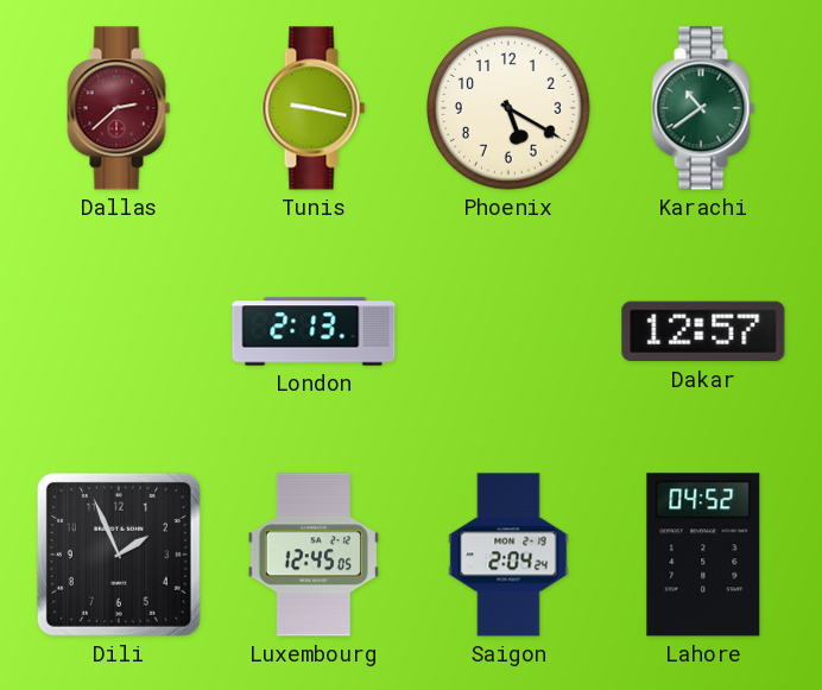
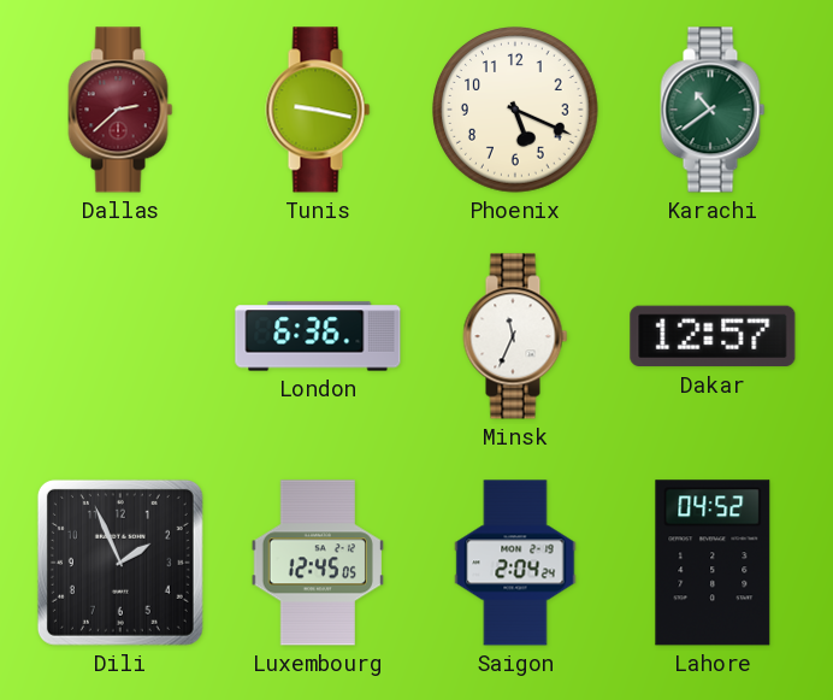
Phoenix: 5:20 -> 5:19
London: 2:13 -> 6:36
Minsk: none -> 11:34
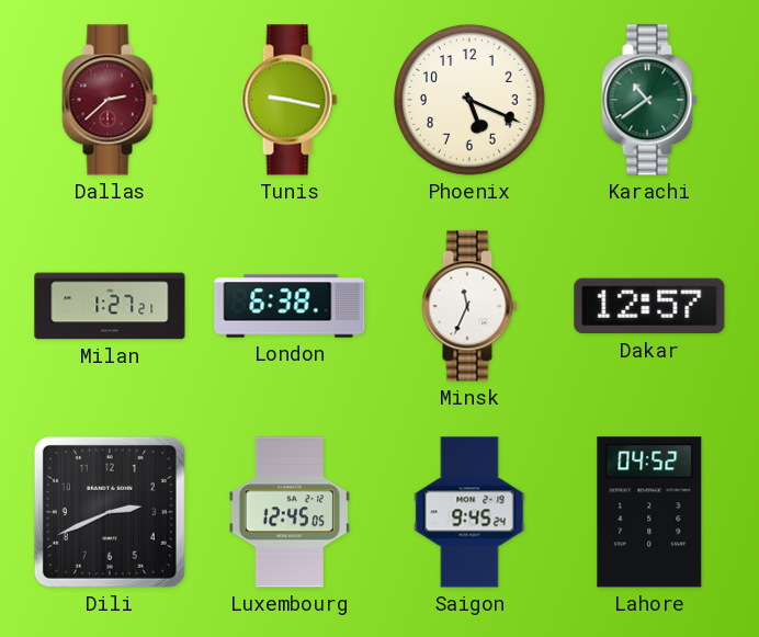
Milan: none -> 1:27
London: 6:36 -> 6:38
Dili: 1:56 -> 2:41
Saigon: 2:04 -> 9:45
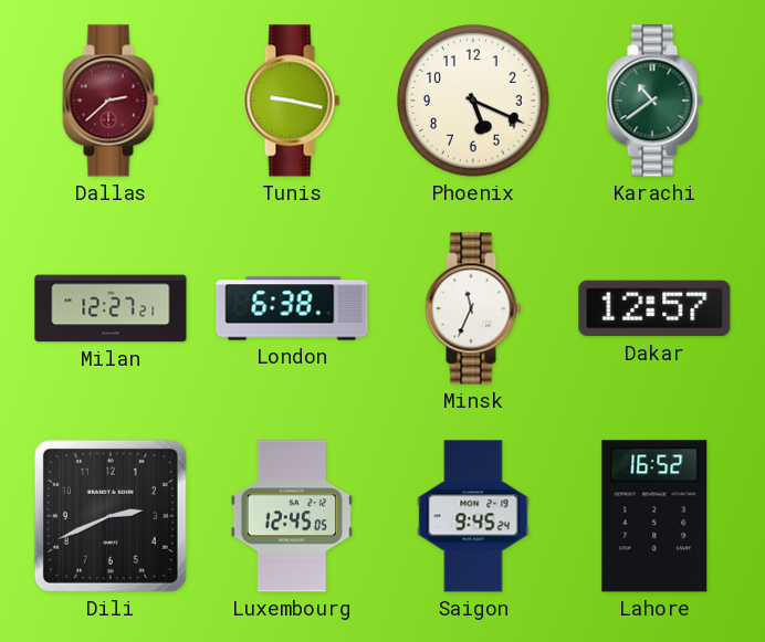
Milan: 1:27 -> 12:27
Lahore: 04:52 -> 16:52
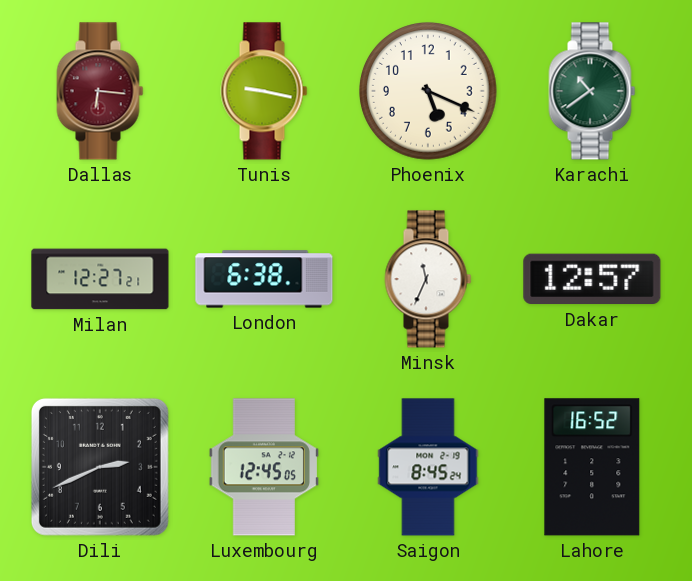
Dallas: 2:38 -> 6:16
Saigon: 9:45 -> 8:45
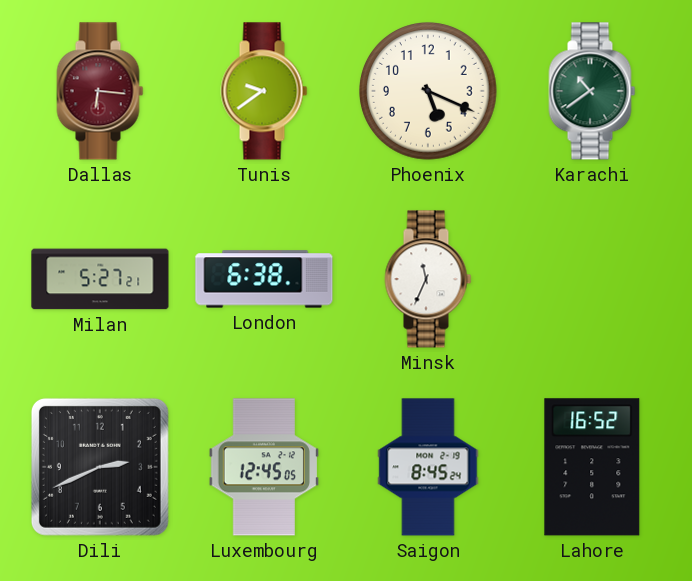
Tunis: 9:17 -> 9:39
Milan: 12:27 -> 5:27
Dakar: 12:57 -> none
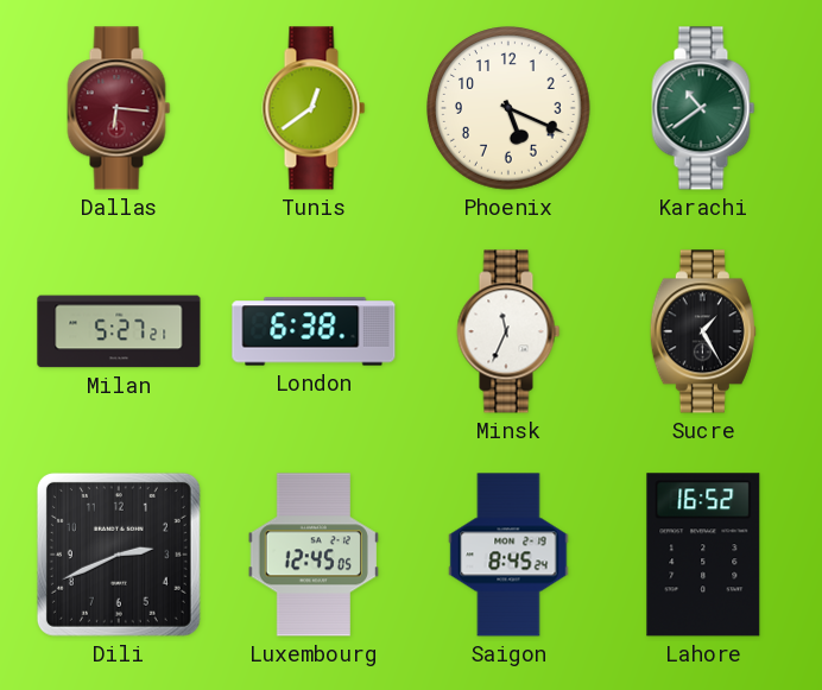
Tunis: 9:39 -> 12:39
Sucre: none -> 1:25
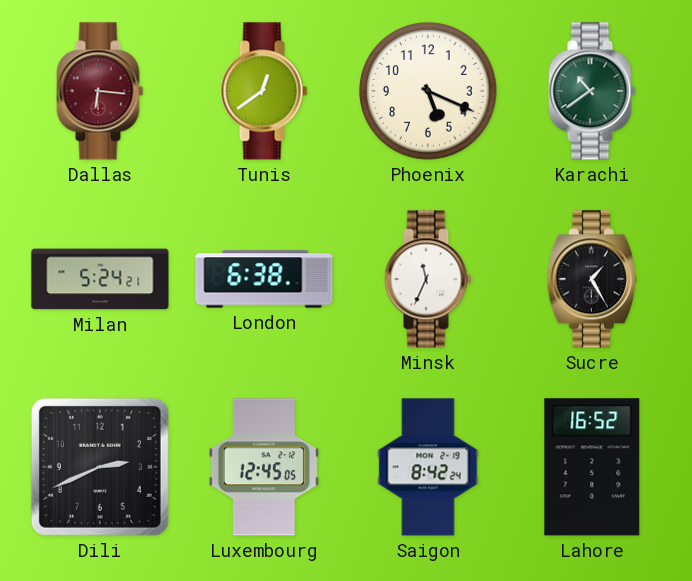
Milan: 5:27 -> 5:24
Saigon: 8:45 -> 8:42
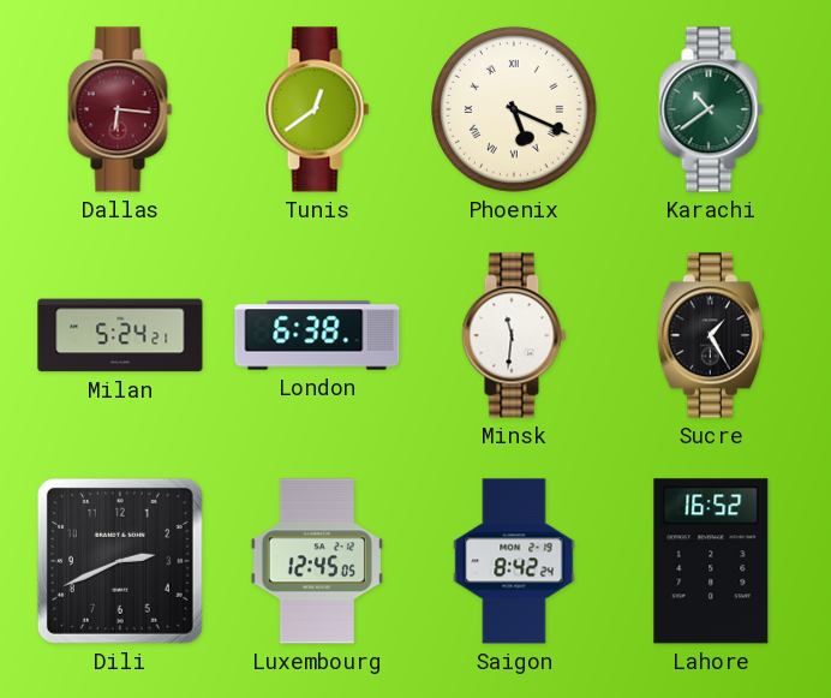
Phoenix numerals: Arabic -> Roman
Minsk: 11:34 -> 11:31
